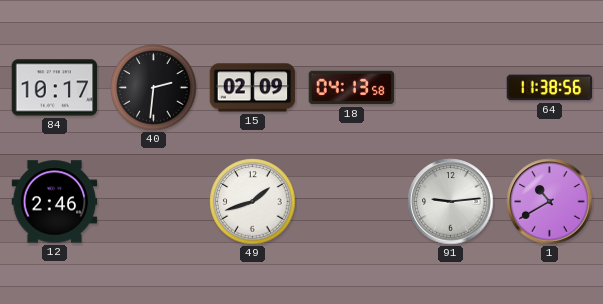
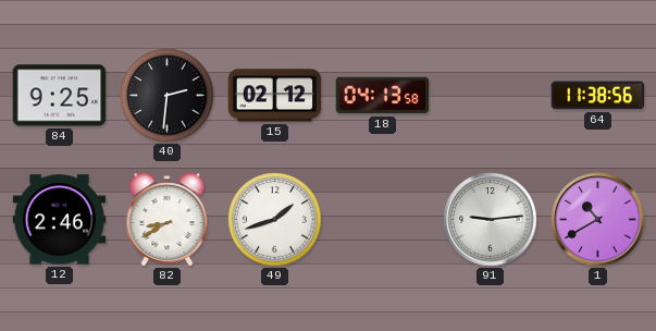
84: 10:17 -> 9:25
15: 02:09 -> 02:12
82: none -> 8:40
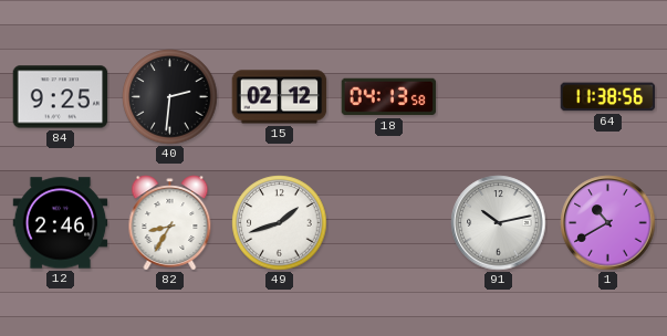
82: 8:40 -> 8:35
91: 9:14 -> 10:13
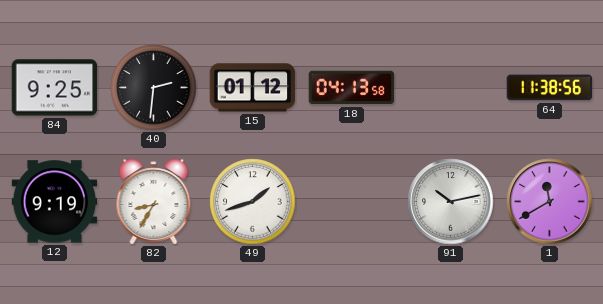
15: 02:12 -> 01:12
12: 2:46 -> 9:19
1: 10:40 -> 11:40
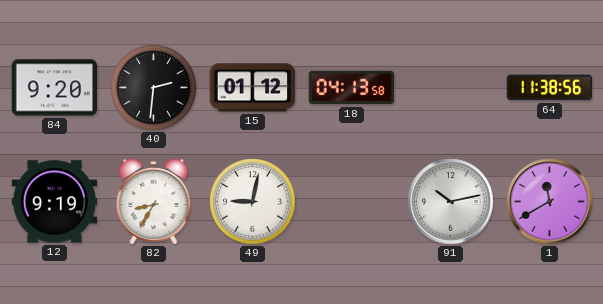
84: 9:25 -> 9:20
49: 1:42 -> 9:02
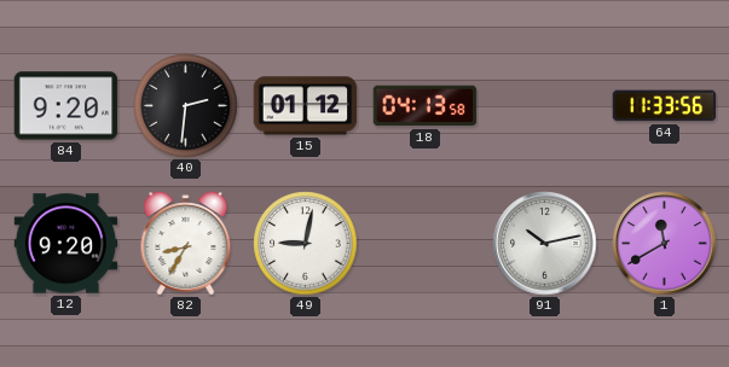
64: 11:38 -> 11:33
12: 9:19 -> 9:20
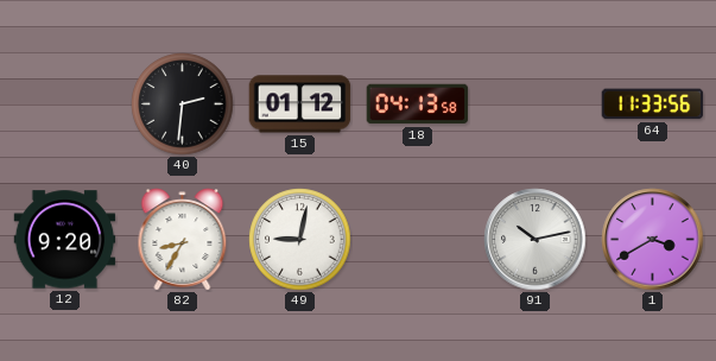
84: 9:20 -> none
1: 11:40 -> 3:40
